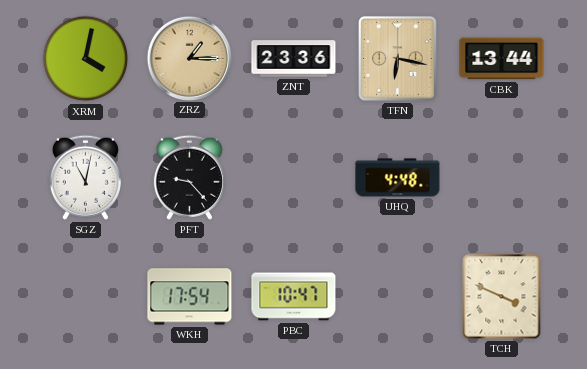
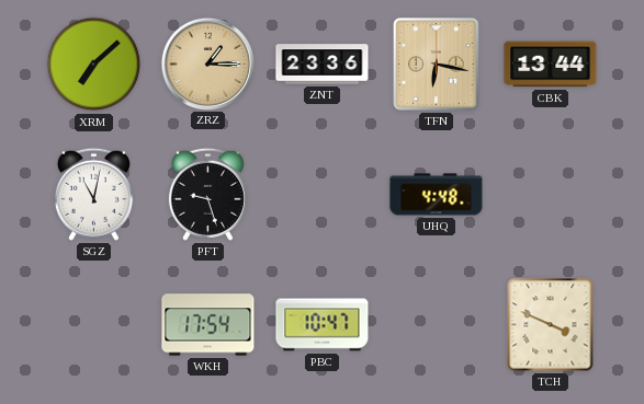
XRM: 4:02 -> 7:08
PFT: 9:23 -> 9:27
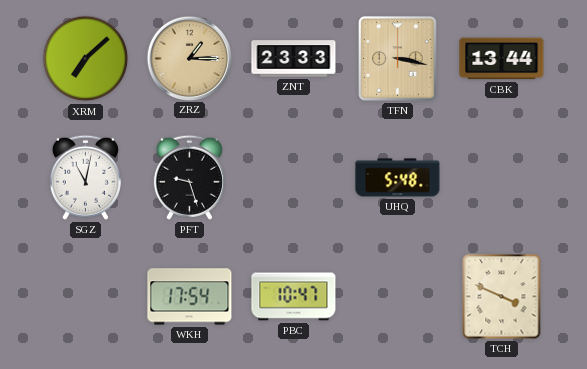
ZNT: 23:36 -> 23:33
TFN: 6:17 -> 3:17
UHQ: 4:48 -> 5:48
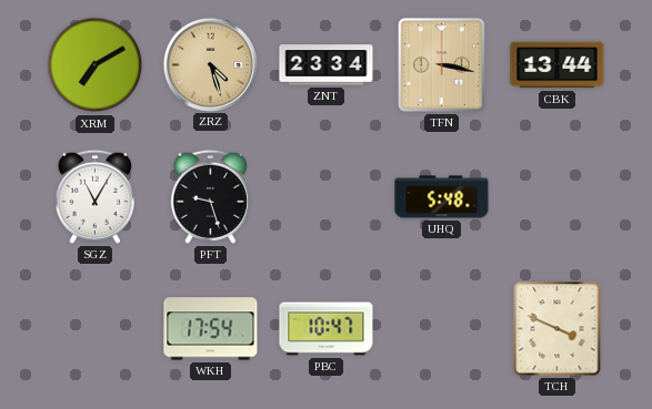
XRM: 7:08 -> 7:10
ZRZ: 1:15 -> 4:27
ZNT: 23:33 -> 23:34
SGZ: 11:02 -> 11:05
